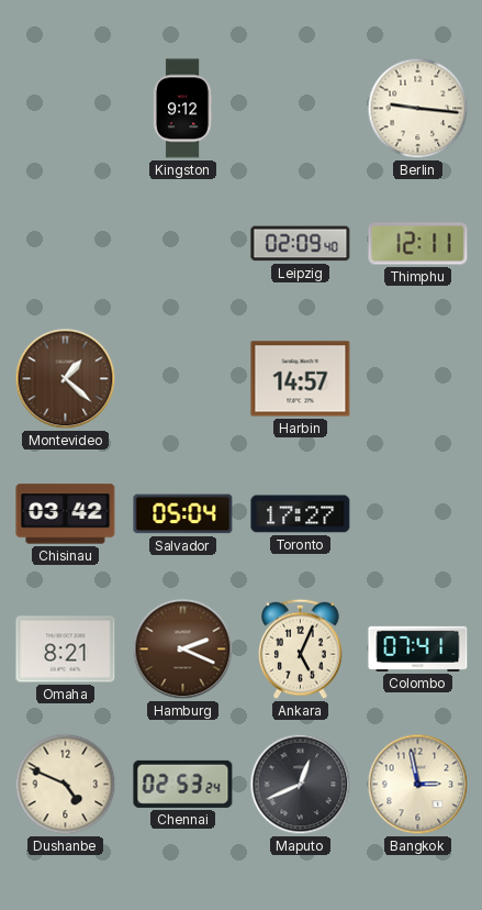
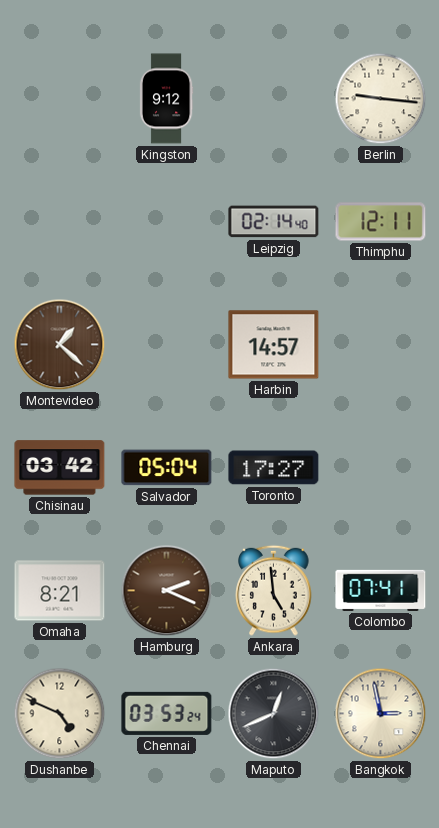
Leipzig: 02:09 -> 02:14
Ankara: 5:04 -> 4:59
Chennai: 02:53 -> 03:53
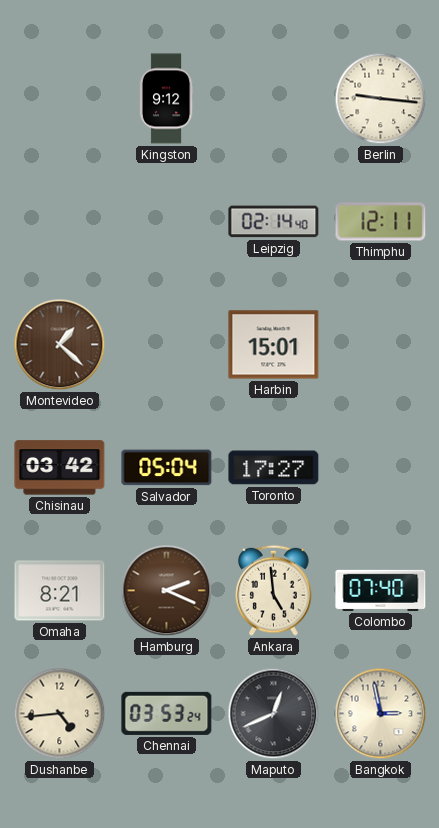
Harbin: 14:57 -> 15:01
Colombo: 07:41 -> 07:40
Dushanbe: 4:49 -> 4:44
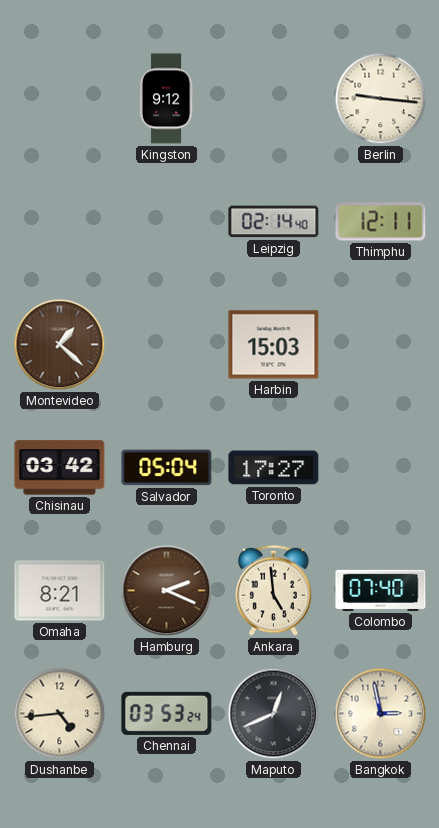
Harbin: 15:01 -> 15:03
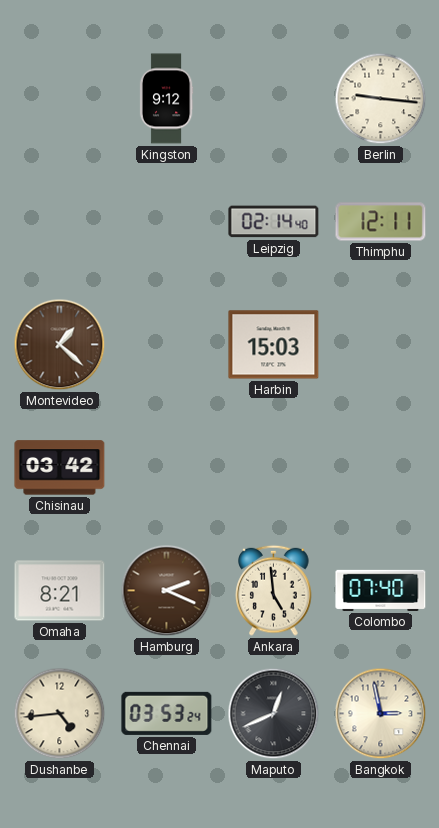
Salvador: 05:04 -> none
Toronto: 17:27 -> none
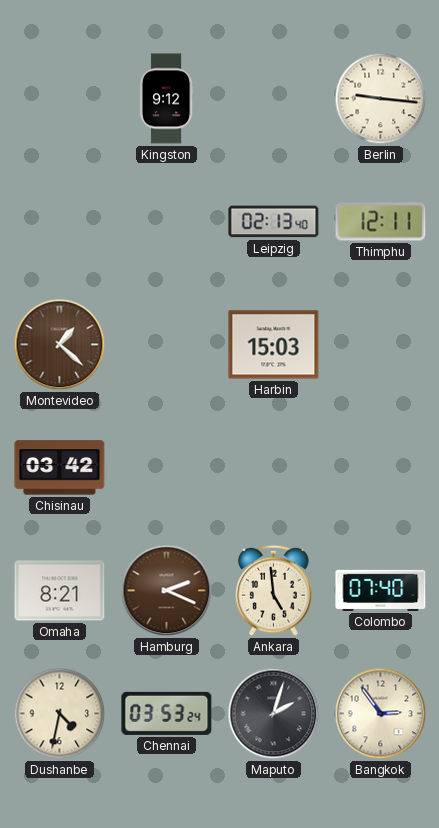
Leipzig: 02:14 -> 02:13
Dushanbe: 4:44 -> 4:32
Maputo: 12:41 -> 2:03
Bangkok: 2:58 -> 2:54
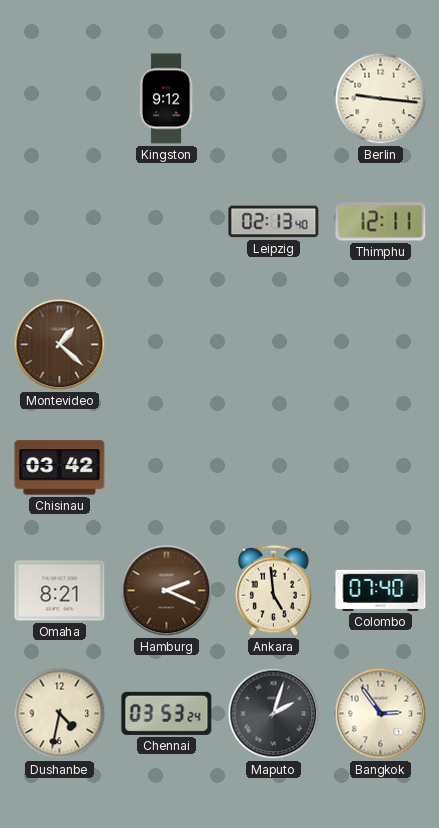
Harbin: 15:03 -> none
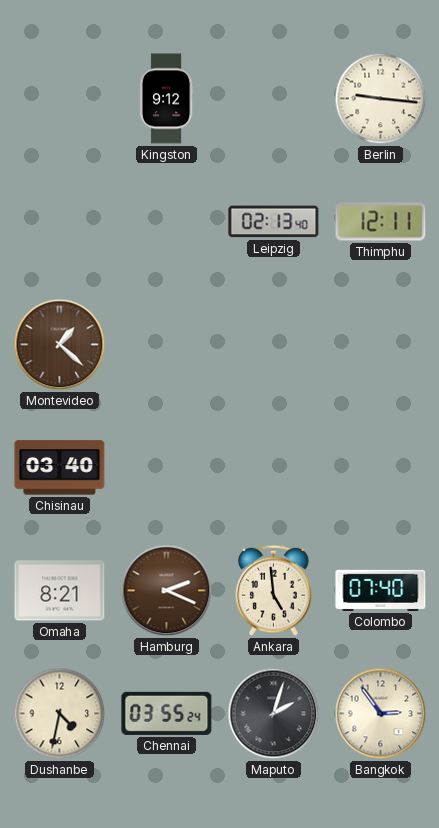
Chisinau: 03:42 -> 03:40
Chennai: 03:53 -> 03:55
